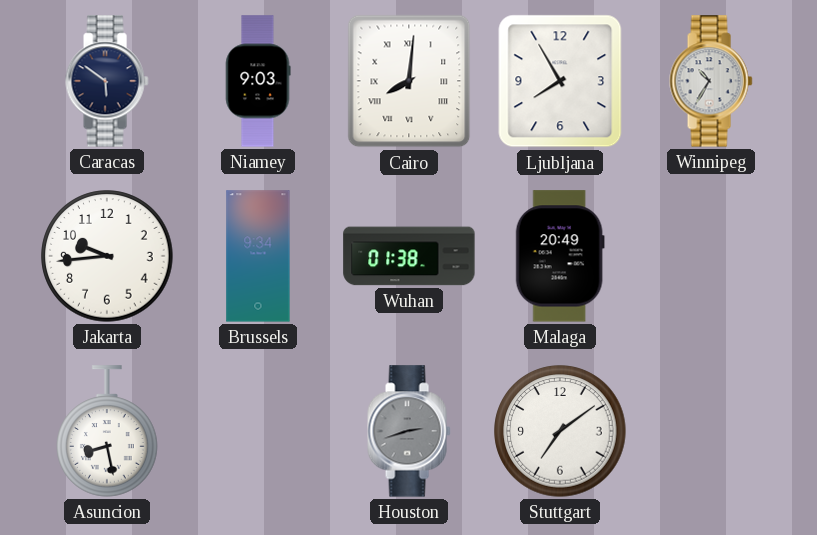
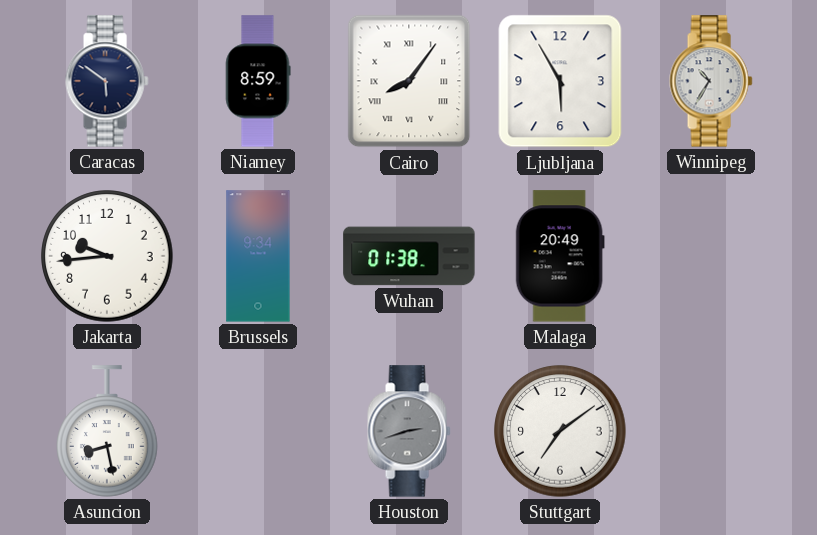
Niamey: 9:03 -> 8:59
Cairo: 8:01 -> 8:06
Ljubljana: 7:55 -> 5:55
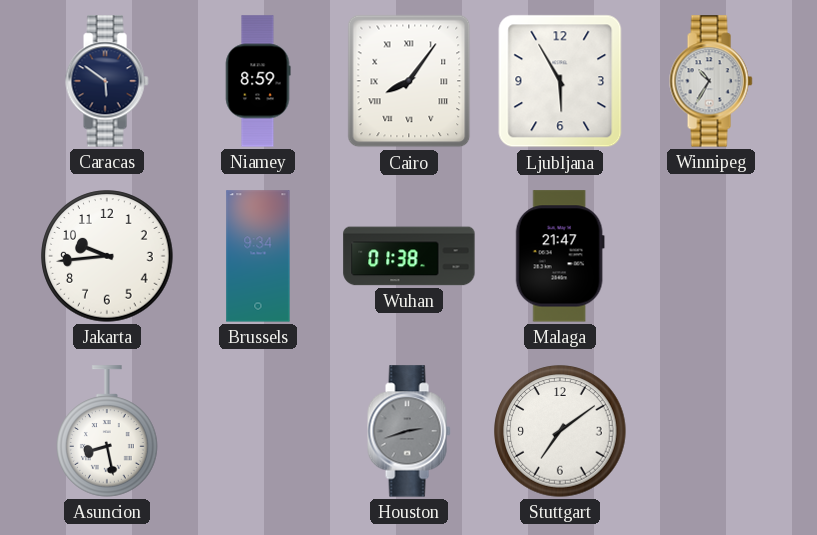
Malaga: 20:49 -> 21:47
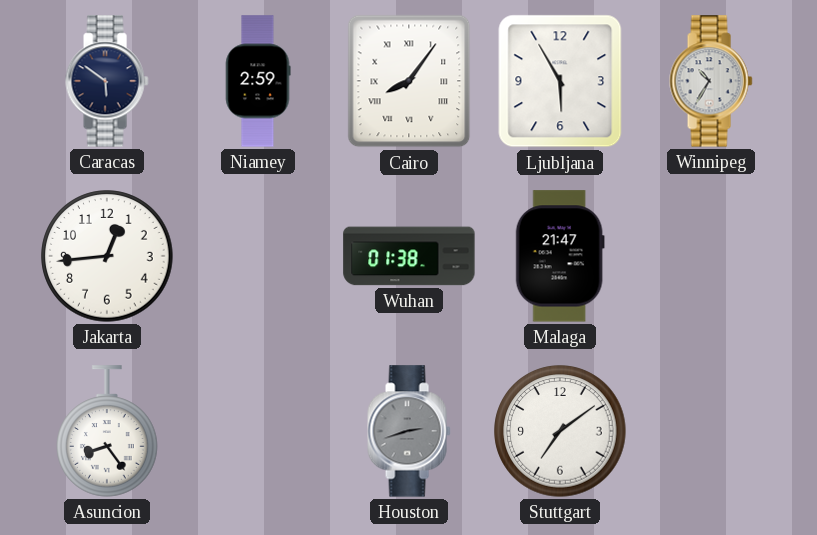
Niamey: 8:59 -> 2:59
Jakarta: 9:44 -> 12:44
Brussels: 9:34 -> none
Asuncion: 8:28 -> 8:24
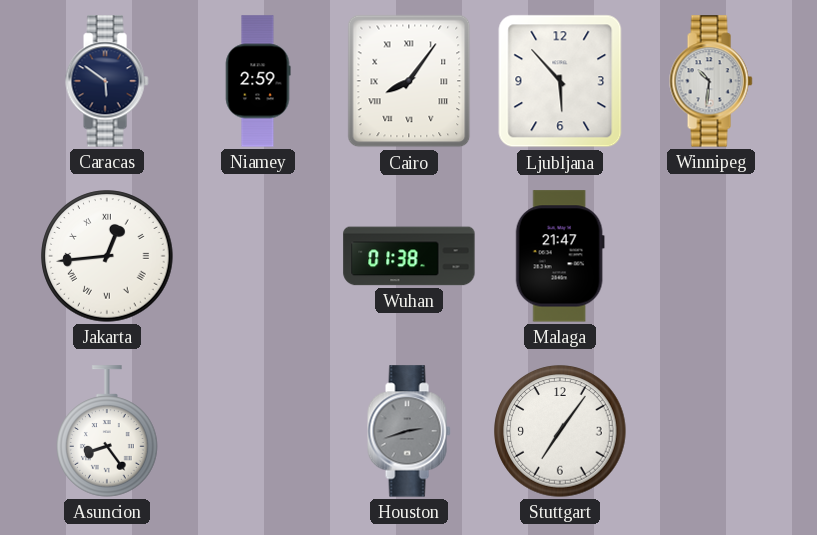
Ljubljana: 5:55 -> 5:53
Winnipeg: 10:35 -> 10:31
Jakarta numerals: Arabic -> Roman
Stuttgart: 7:09 -> 7:06
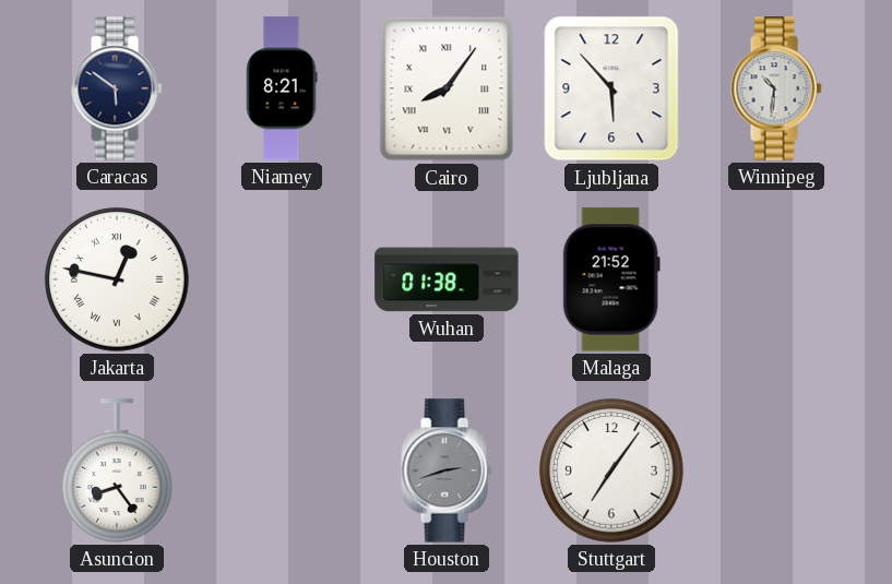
Niamey: 2:59 -> 8:21
Jakarta: 12:44 -> 12:47
Malaga: 21:47 -> 21:52
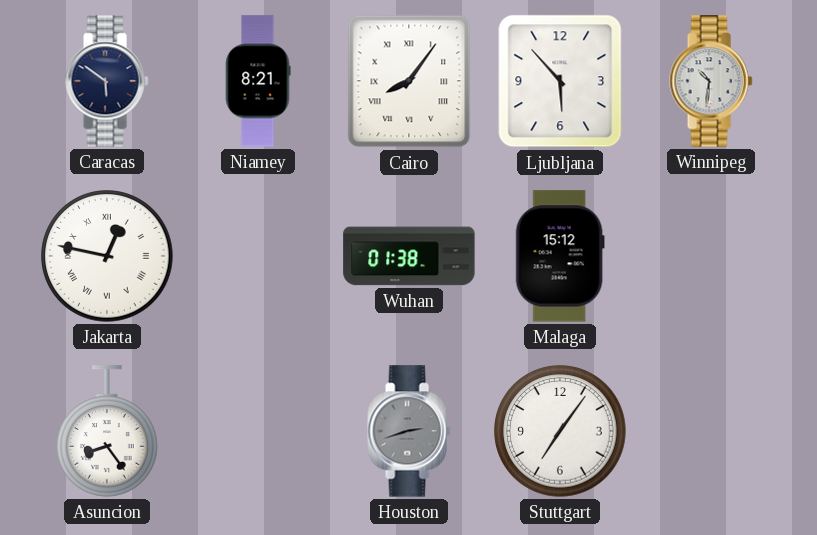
Malaga: 21:52 -> 15:12
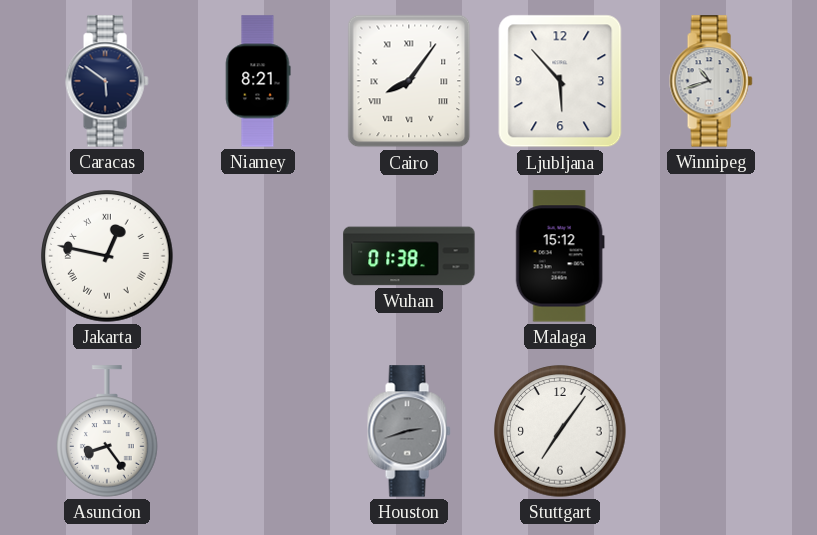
Winnipeg: 10:31 -> 10:42
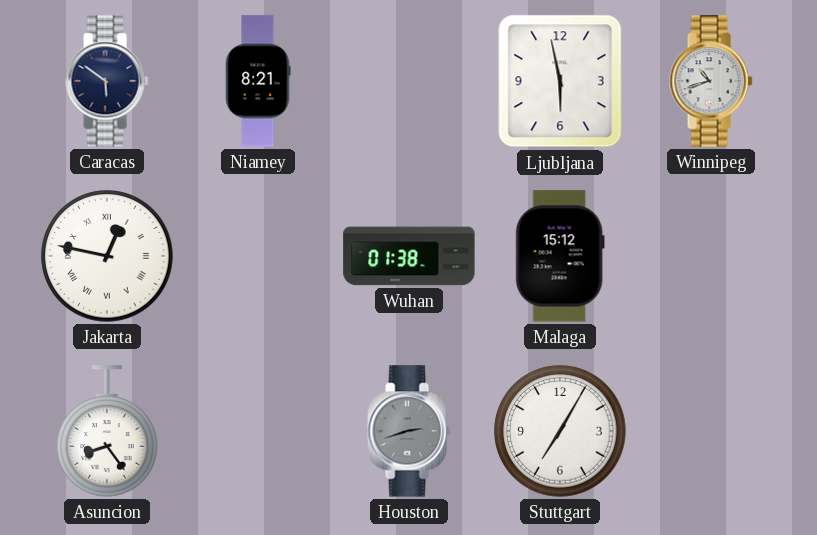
Cairo: 8:06 -> none
Ljubljana: 5:53 -> 5:58
Stuttgart: 7:06 -> 7:05
